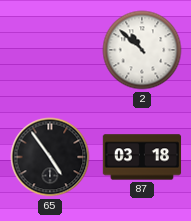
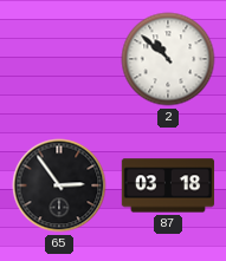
65: 4:54 -> 2:54
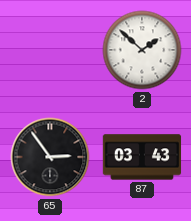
2: 10:52 -> 1:52
87: 03:18 -> 03:43
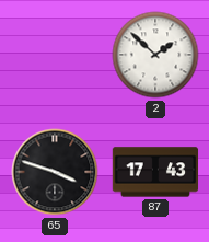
65: 2:54 -> 3:48
87: 03:43 -> 17:43
